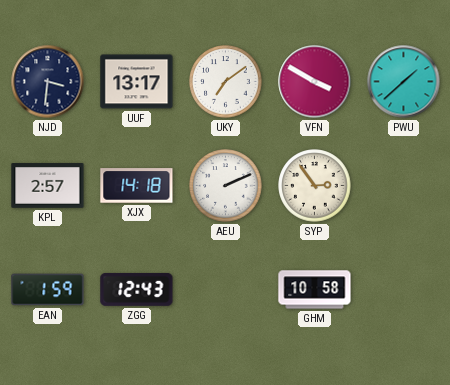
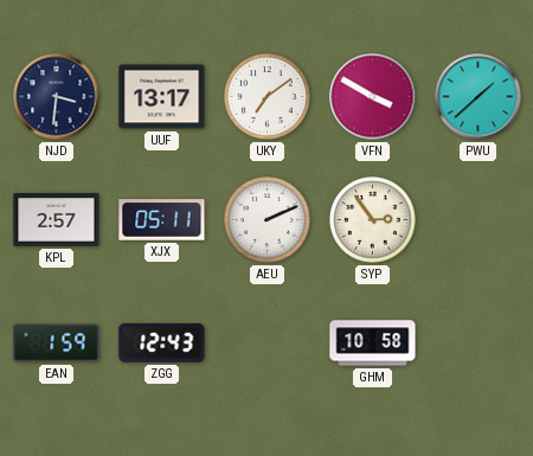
XJX: 14:18 -> 05:11
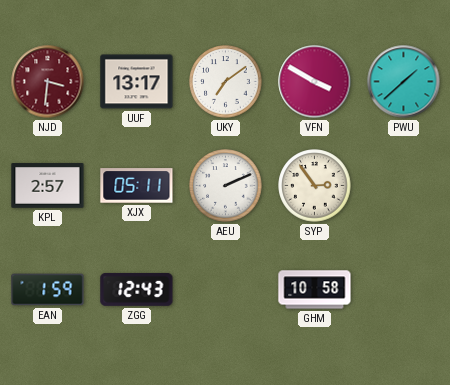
NJD dial: navy -> burgundy
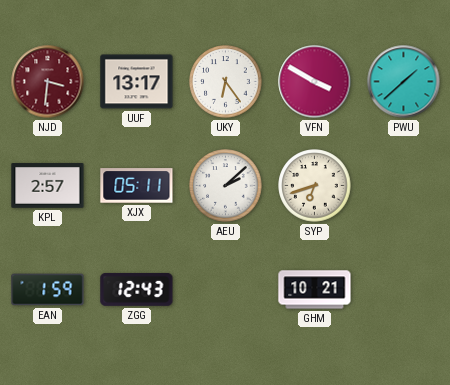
UKY: 7:09 -> 6:24
AEU: 2:11 -> 2:08
SYP: 2:54 -> 6:42
GHM: 10:58 -> 10:21
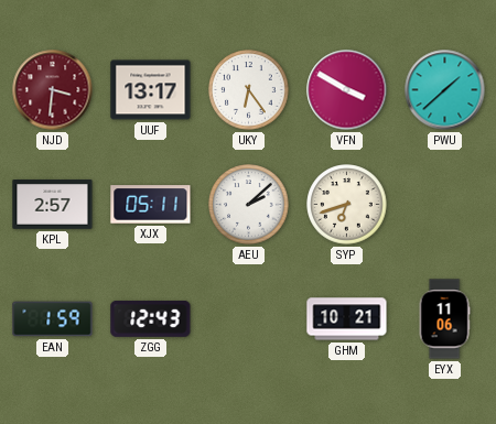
EYX: none -> 11:06
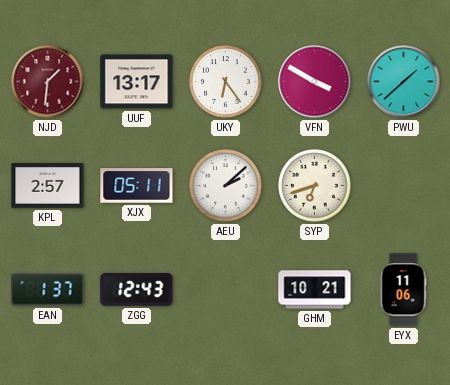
NJD: 3:31 -> 1:31
EAN: 1:59 -> 1:37
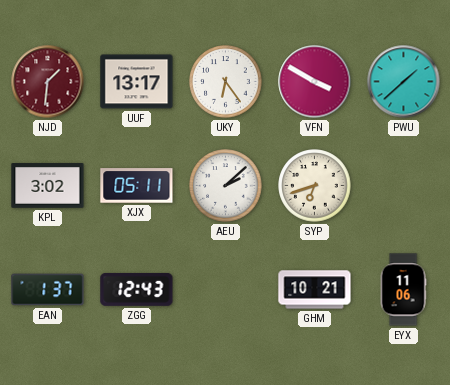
KPL: 2:57 -> 3:02
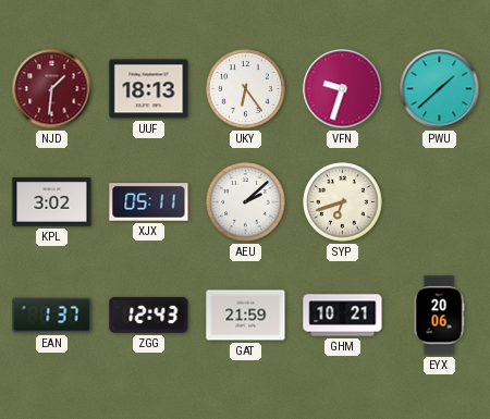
UUF: 13:17 -> 18:13
VFN: 3:50 -> 9:33
GAT: none -> 21:59
EYX: 11:06 -> 20:06
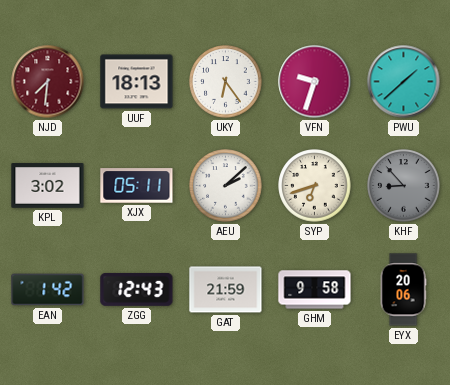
NJD: 1:31 -> 7:31
KHF: none -> 8:53
EAN: 1:37 -> 1:42
GHM: 10:21 -> 9:58
